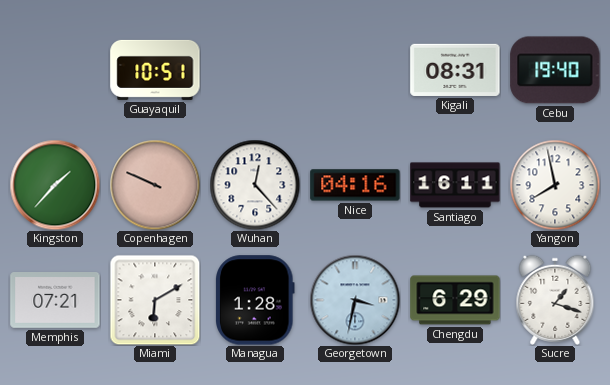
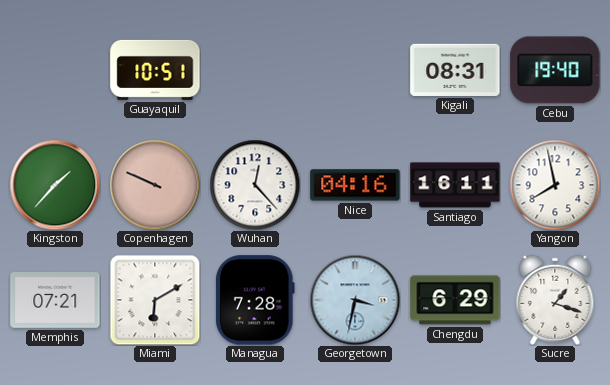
Managua: 1:28 -> 7:28
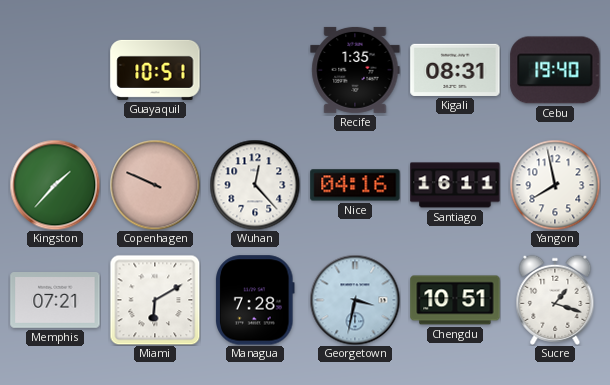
Recife: none -> 1:35
Chengdu: 6:29 -> 10:51
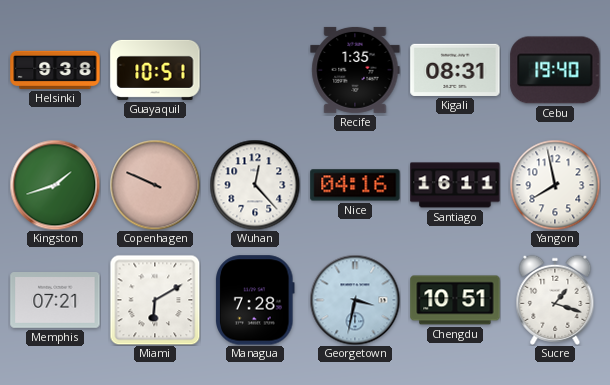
Helsinki: none -> 9:38
Kingston: 1:37 -> 1:42
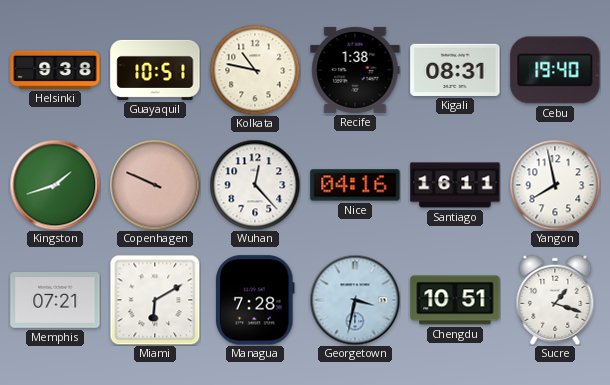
Kolkata: none -> 10:47
Recife: 1:35 -> 1:38
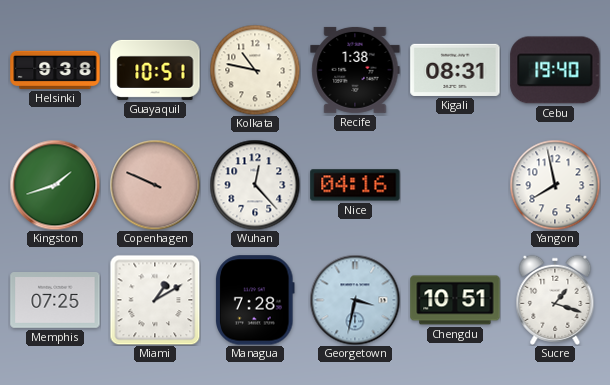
Santiago: 16:11 -> none
Memphis: 07:21 -> 07:25
Miami: 6:10 -> 1:10
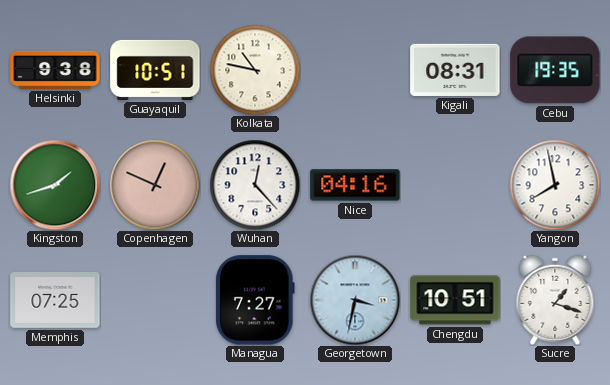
Recife: 1:38 -> none
Cebu: 19:40 -> 19:35
Copenhagen: 9:49 -> 12:49
Miami: 1:10 -> none
Managua: 7:28 -> 7:27
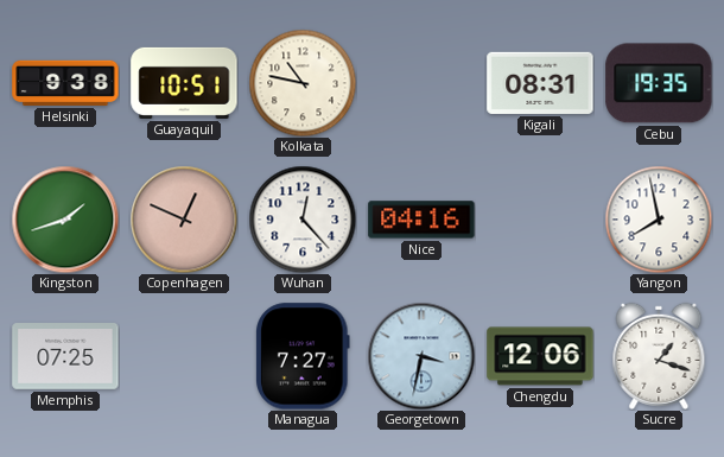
Chengdu: 10:51 -> 12:06
